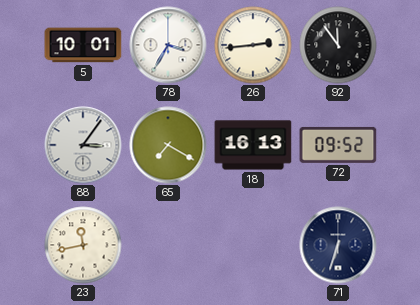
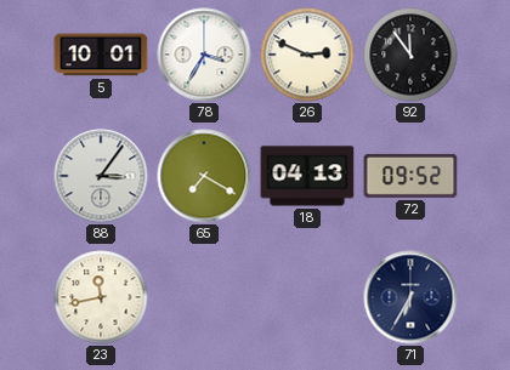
26: 2:44 -> 2:49
18: 16:13 -> 04:13
71: 6:33 -> 6:35
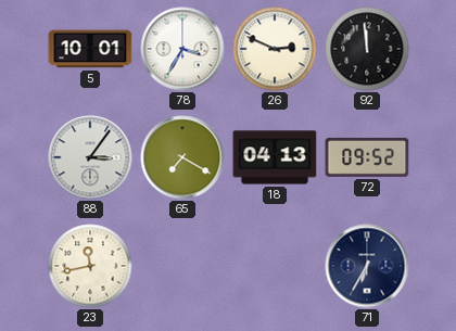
92: 11:54 -> 11:59
